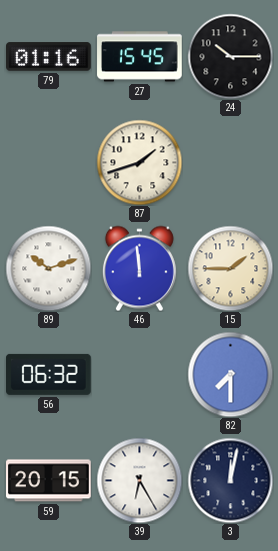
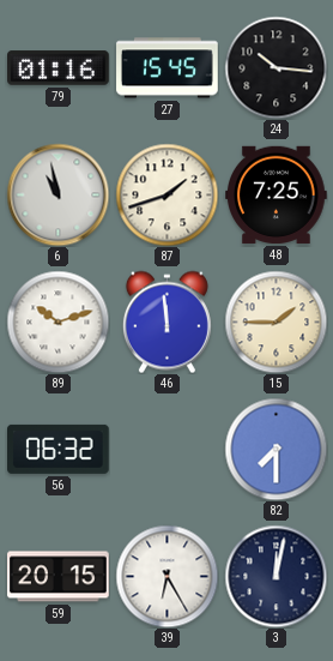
24: 10:15 -> 10:16
6: none -> 10:58
48: none -> 7:25
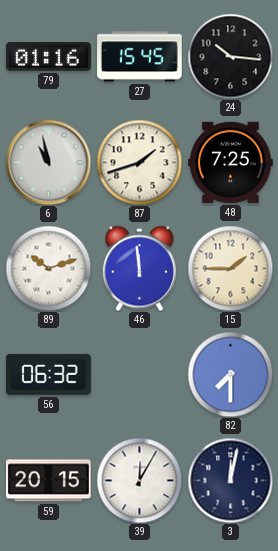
39: 6:25 -> 12:05
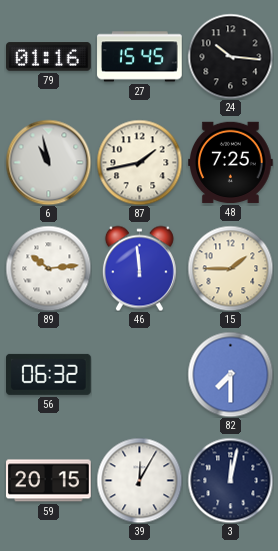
87: 1:42 -> 1:43
89: 10:12 -> 10:14
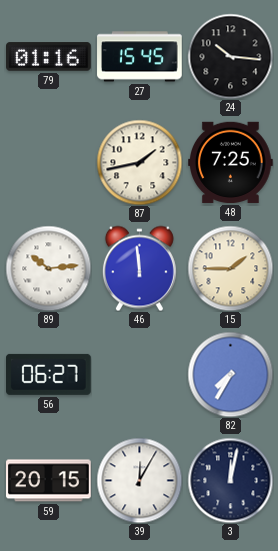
6: 10:58 -> none
56: 06:32 -> 06:27
82: 7:30 -> 7:35
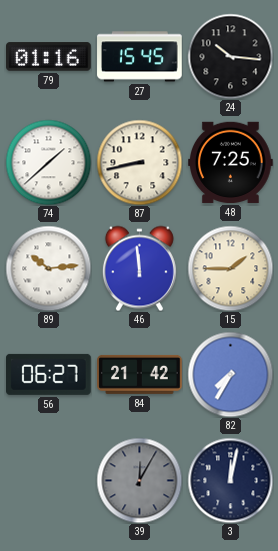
74: none -> 1:38
87: 1:43 -> 8:43
84: none -> 21:42
59: 20:15 -> none
39 dial: white -> grey
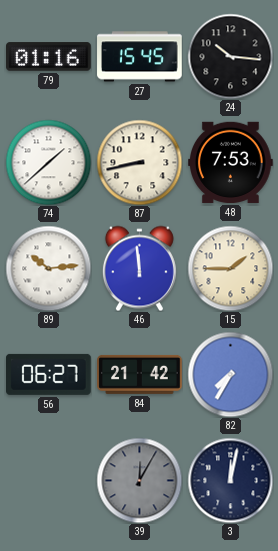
48: 7:25 -> 7:53
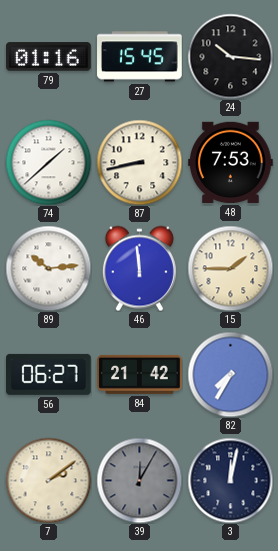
7: none -> 2:09
